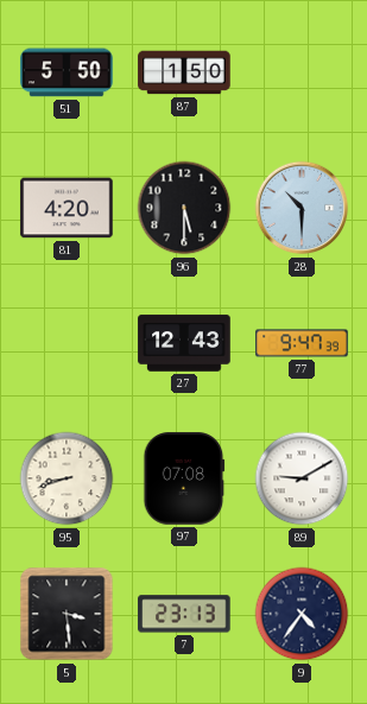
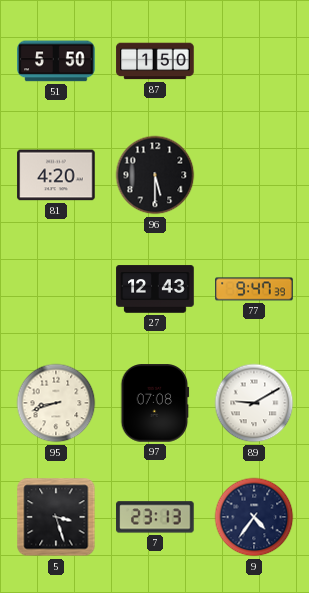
28: 10:30 -> none
5: 3:29 -> 3:27
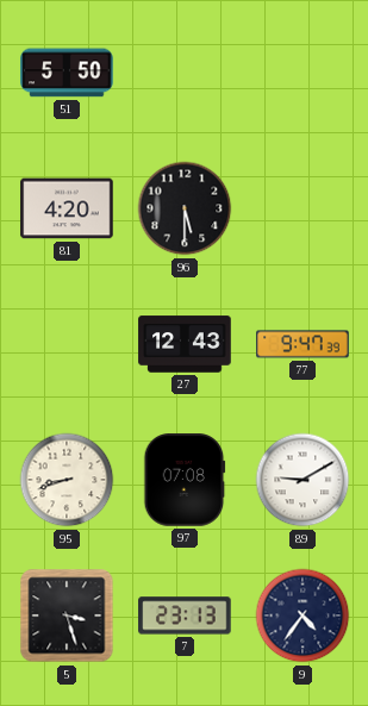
87: 1:50 -> none
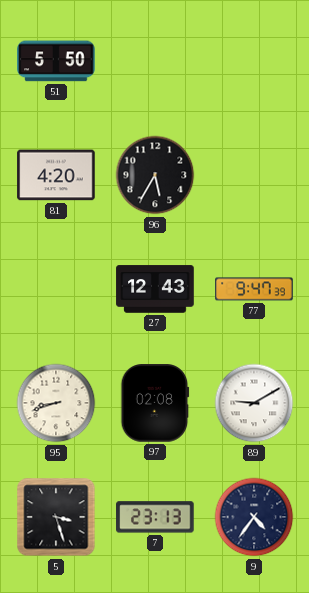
96: 5:30 -> 5:35
97: 07:08 -> 02:08
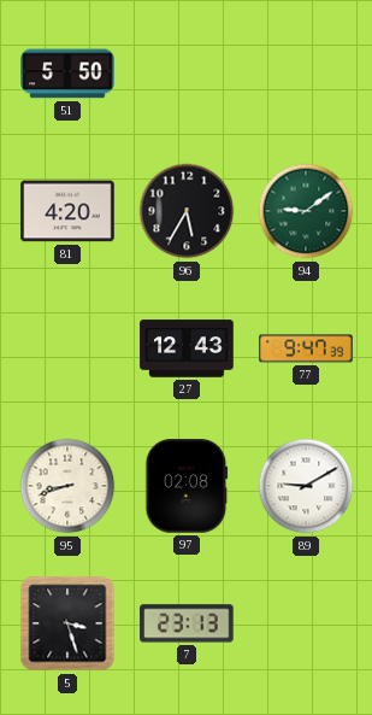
94: none -> 9:09
9: 4:36 -> none
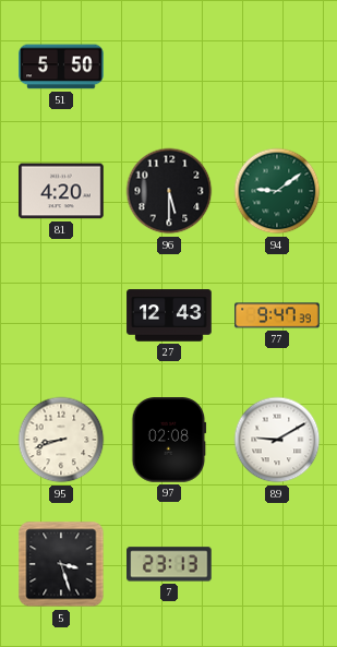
96: 5:35 -> 5:30
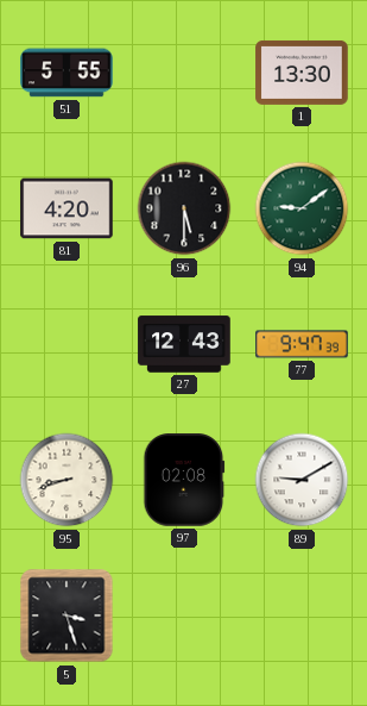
51: 5:50 -> 5:55
1: none -> 13:30
7: 23:13 -> none
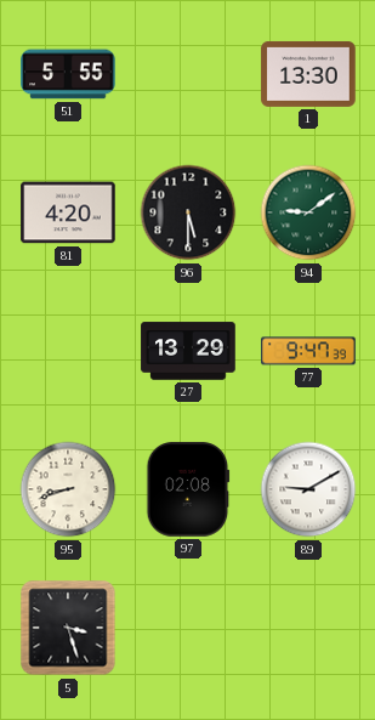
27: 12:43 -> 13:29
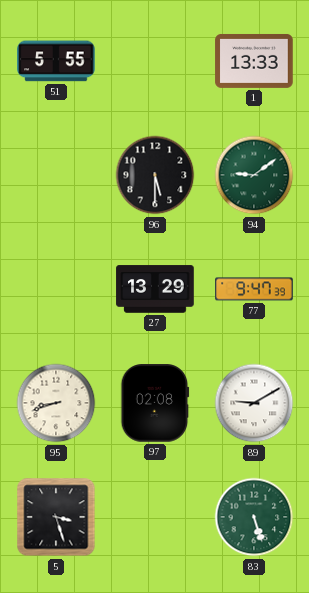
1: 13:30 -> 13:33
81: 4:20 -> none
83: none -> 5:27
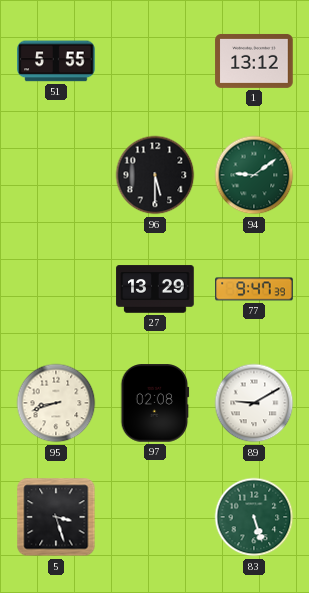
1: 13:33 -> 13:12
